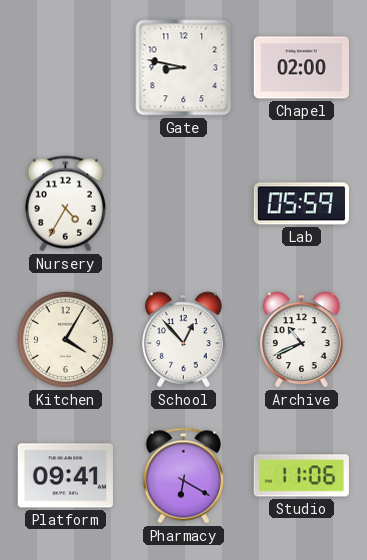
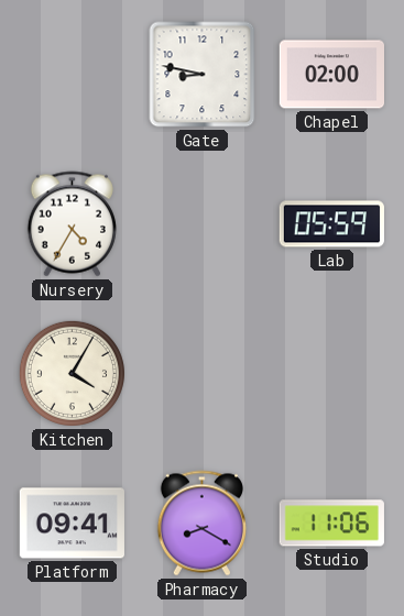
School: 12:53 -> none
Archive: 10:41 -> none
Pharmacy: 6:20 -> 8:20
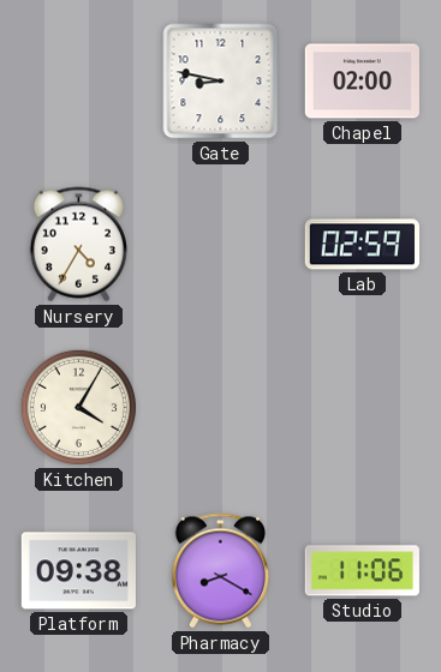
Lab: 05:59 -> 02:59
Platform: 09:41 -> 09:38
